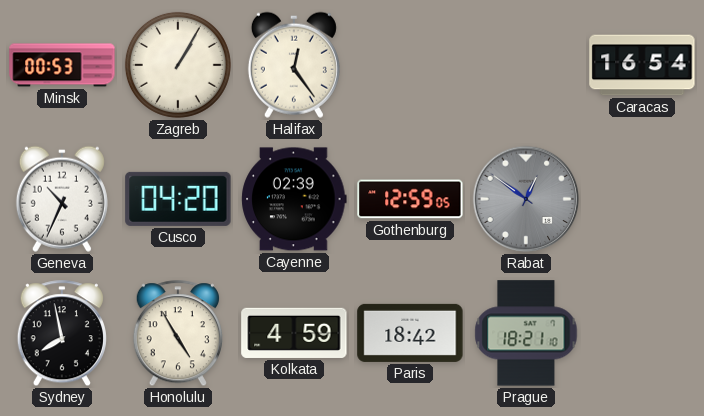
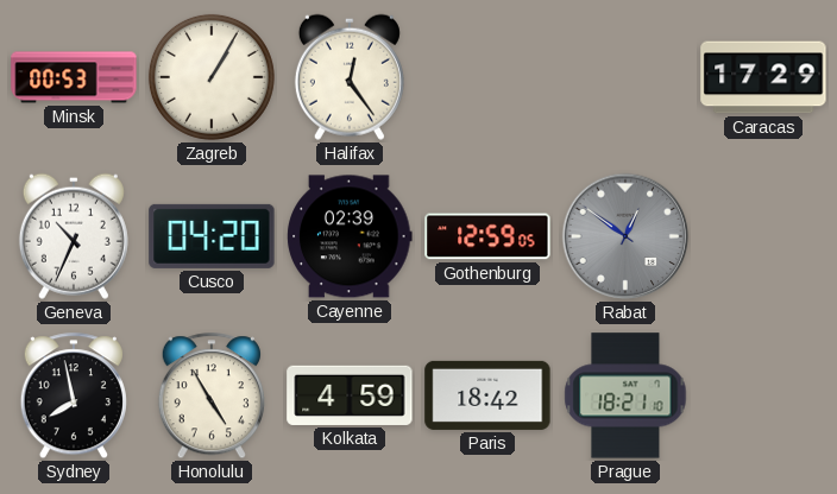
Caracas: 16:54 -> 17:29
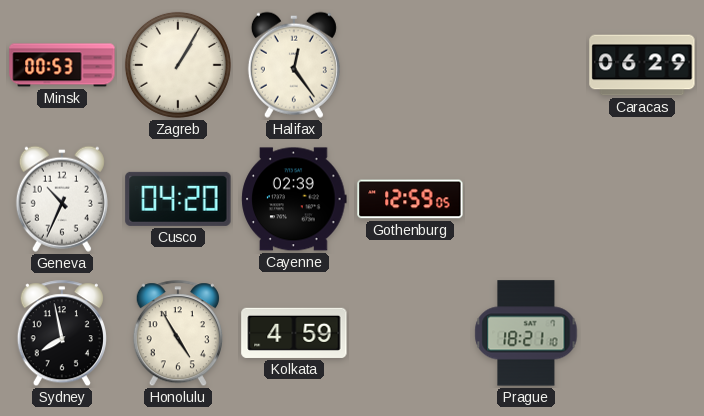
Caracas: 17:29 -> 06:29
Rabat: 12:51 -> none
Paris: 18:42 -> none
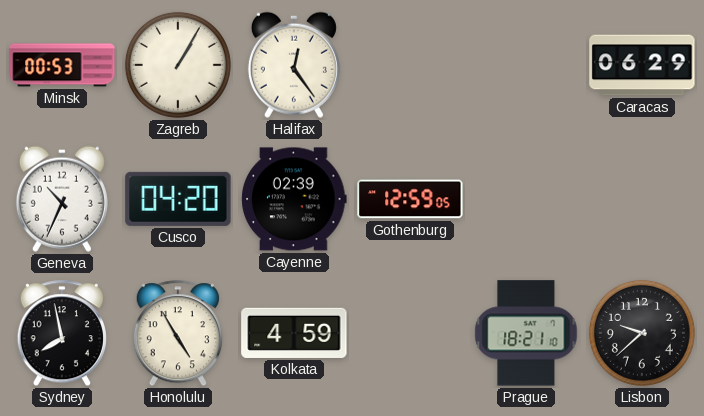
Lisbon: none -> 9:38
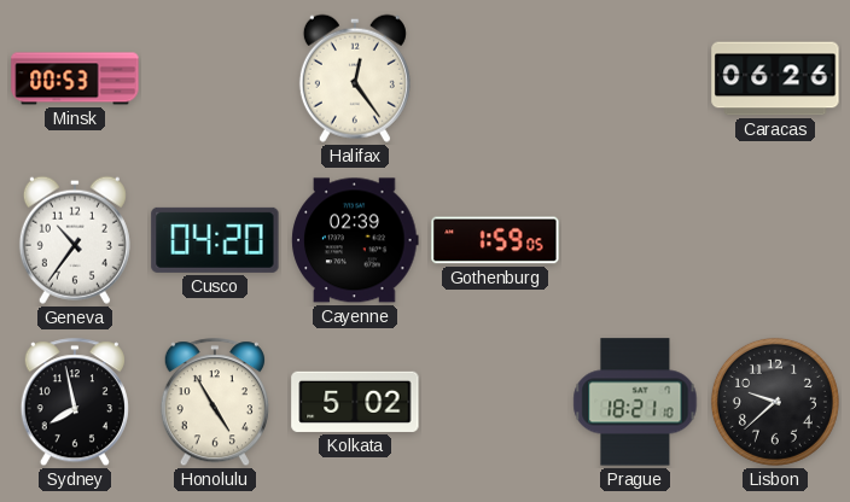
Zagreb: 1:05 -> none
Caracas: 06:29 -> 06:26
Geneva: 10:34 -> 10:36
Gothenburg: 12:59 -> 1:59
Kolkata: 4:59 -> 5:02
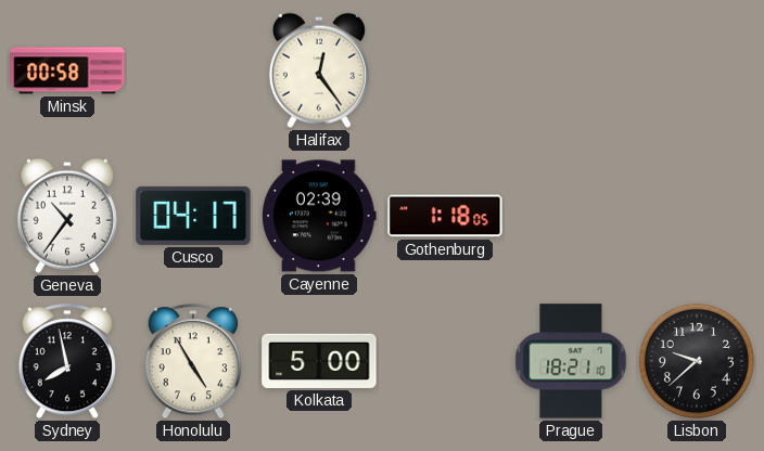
Minsk: 00:53 -> 00:58
Caracas: 06:26 -> none
Cusco: 04:20 -> 04:17
Gothenburg: 1:59 -> 1:18
Kolkata: 5:02 -> 5:00
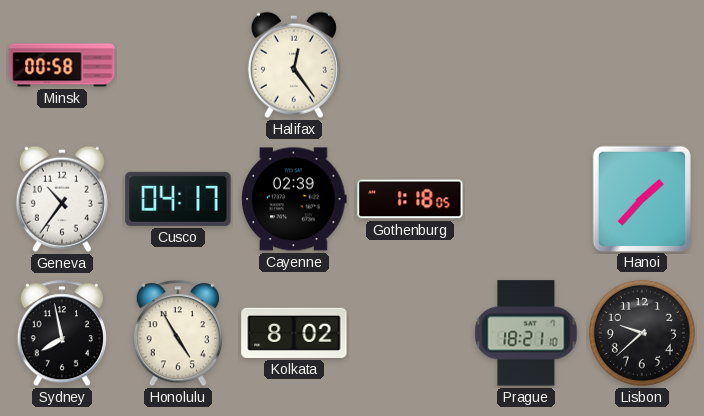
Hanoi: none -> 1:37
Kolkata: 5:00 -> 8:02
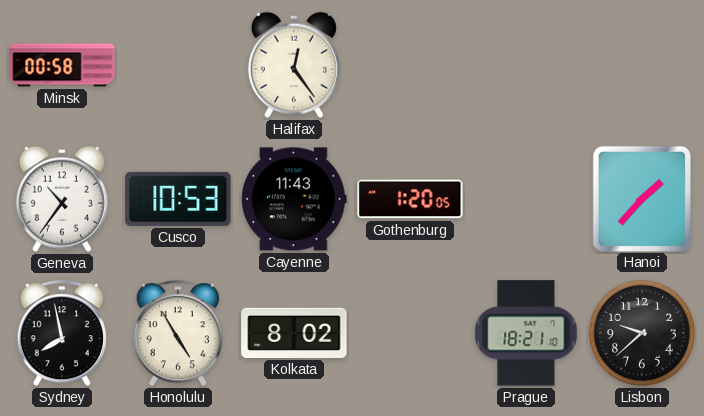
Cusco: 04:17 -> 10:53
Cayenne: 02:39 -> 11:43
Gothenburg: 1:18 -> 1:20
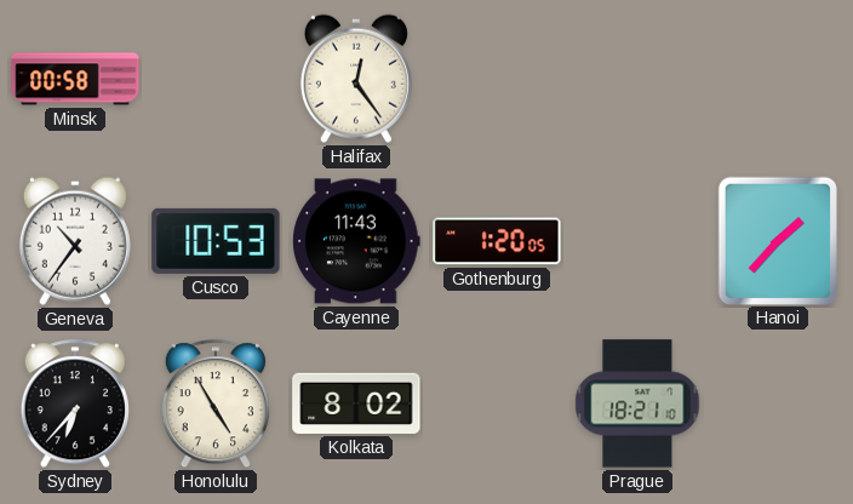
Sydney: 7:58 -> 6:37
Lisbon: 9:38 -> none
